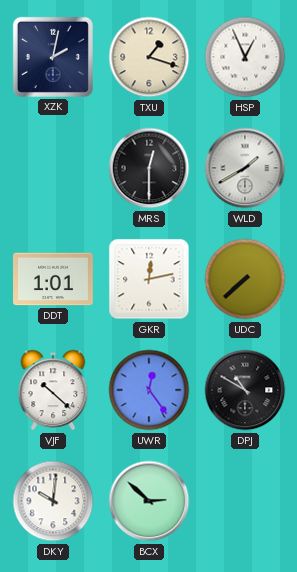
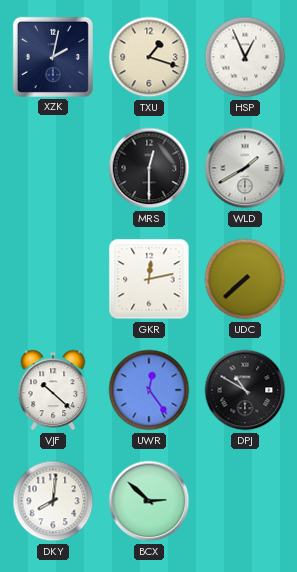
DDT: 1:01 -> none
DKY: 10:01 -> 8:01
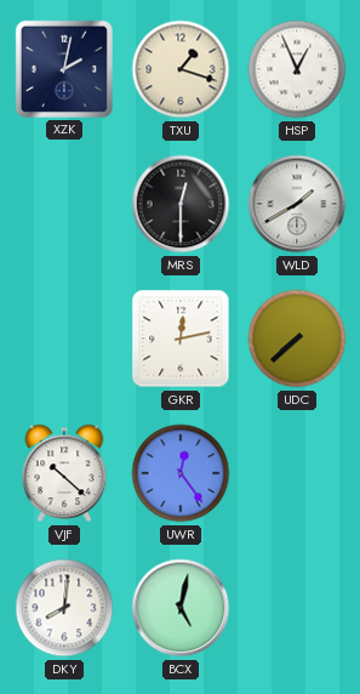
DPJ: 10:50 -> none
BCX: 2:52 -> 5:02
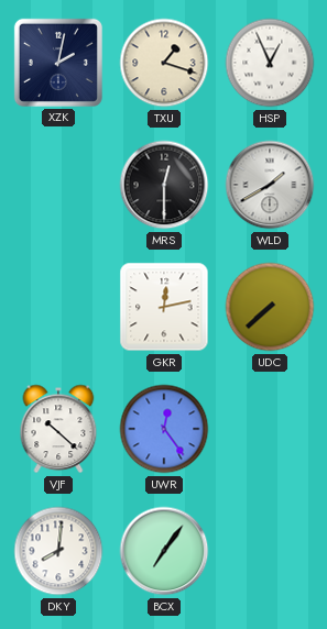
BCX: 5:02 -> 7:06
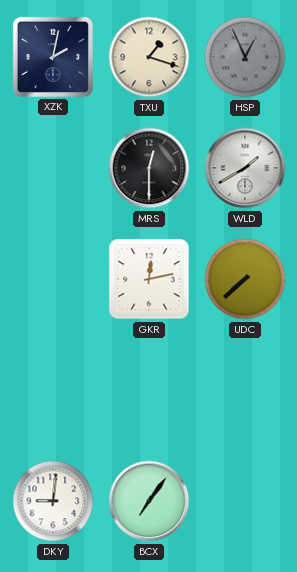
HSP dial: white -> grey
VJF: 10:22 -> none
UWR: 12:24 -> none
DKY: 8:01 -> 9:01
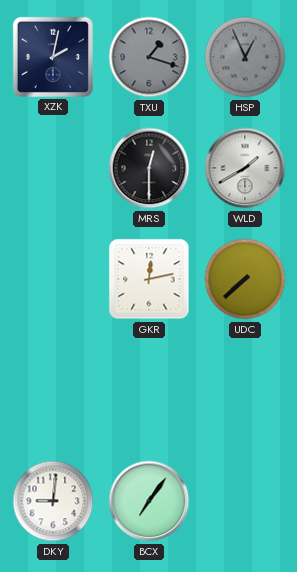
TXU dial: cream -> grey
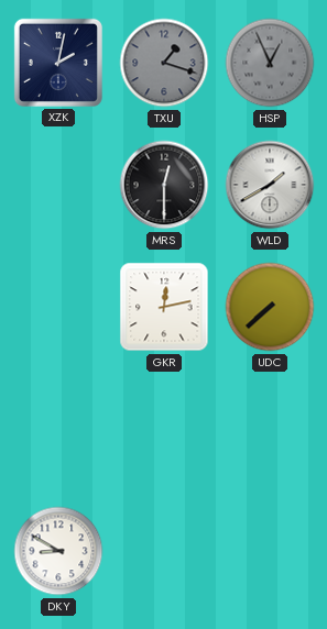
DKY: 9:01 -> 8:50
BCX: 7:06 -> none
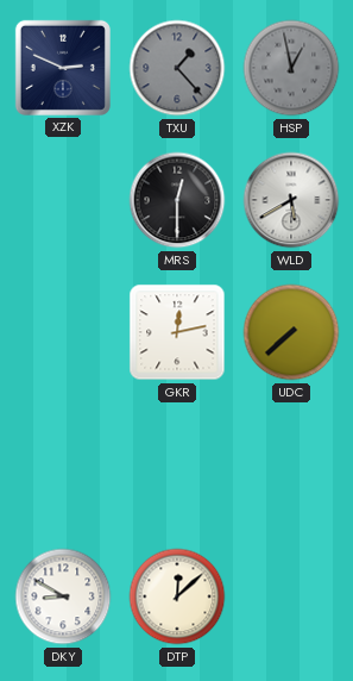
XZK: 2:02 -> 2:49
TXU: 1:18 -> 1:23
HSP: 12:56 -> 12:58
WLD: 1:40 -> 5:40
DTP: none -> 12:08
